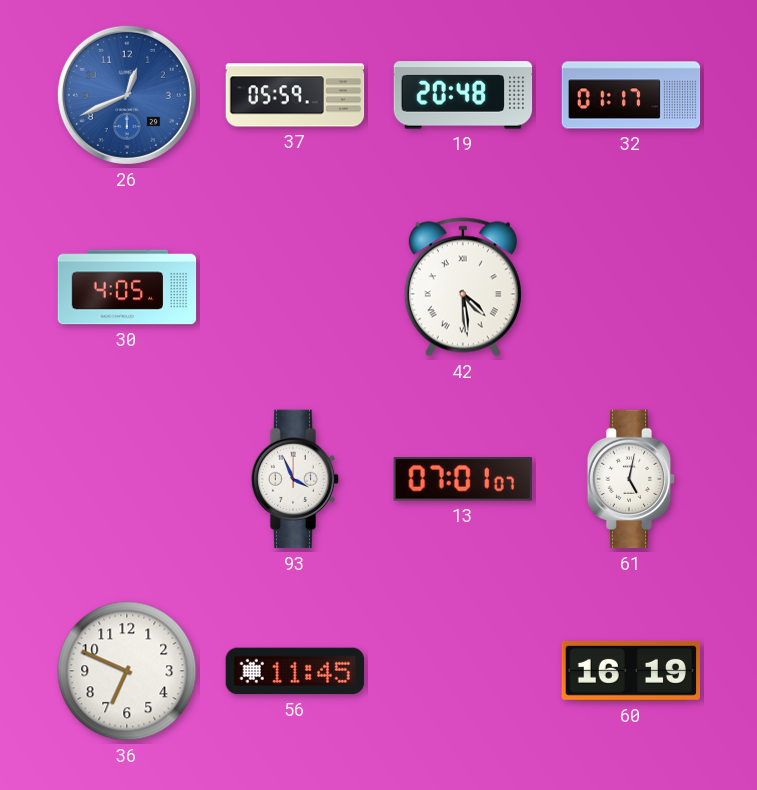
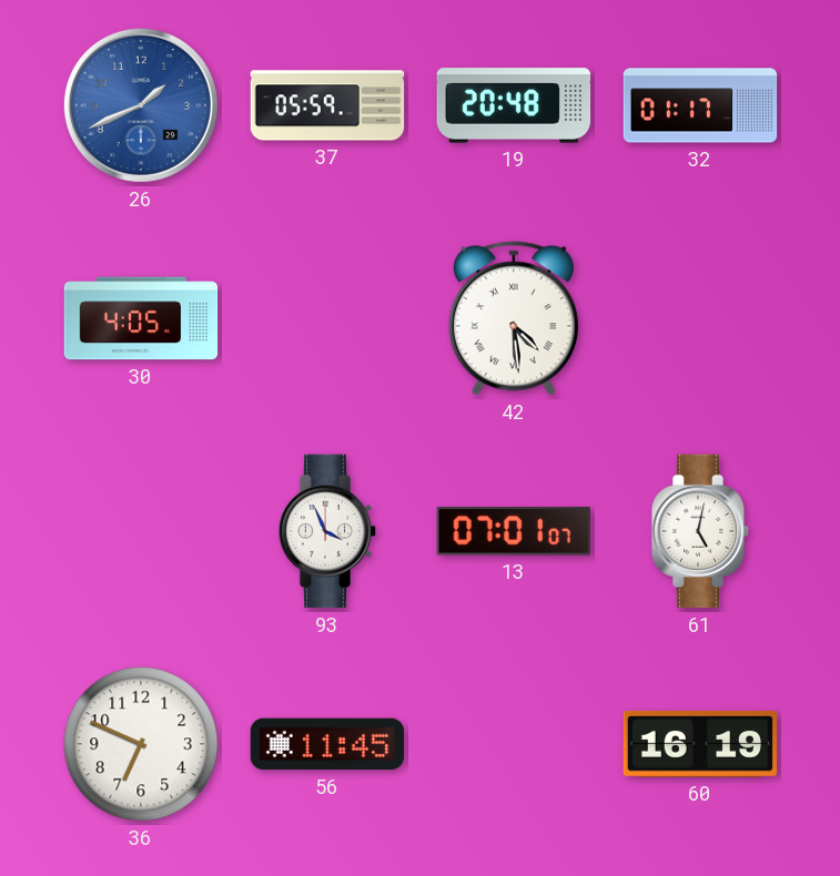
26: 12:41 -> 1:41
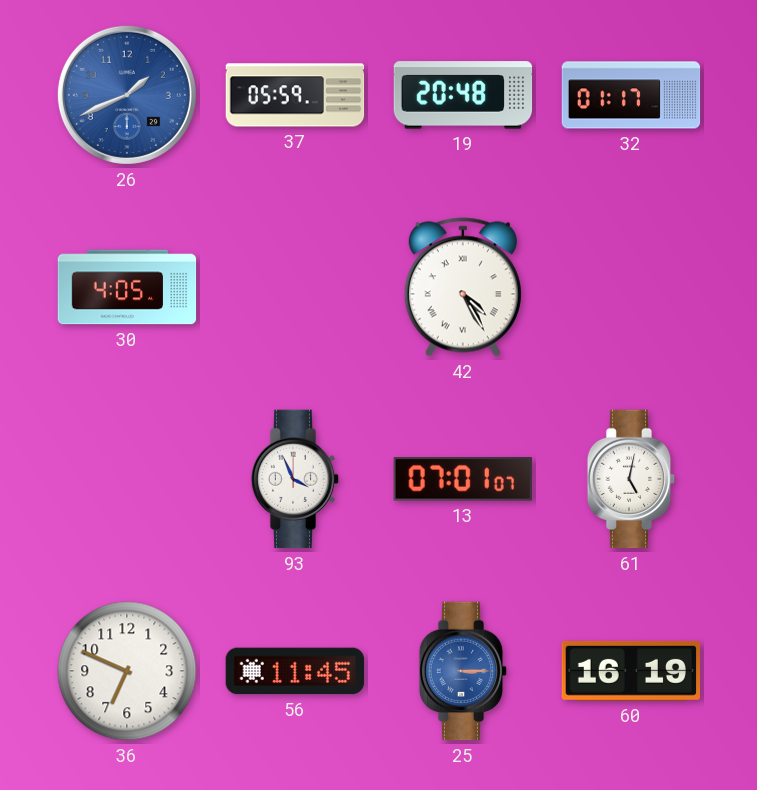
42: 4:29 -> 4:25
25: none -> 3:15
